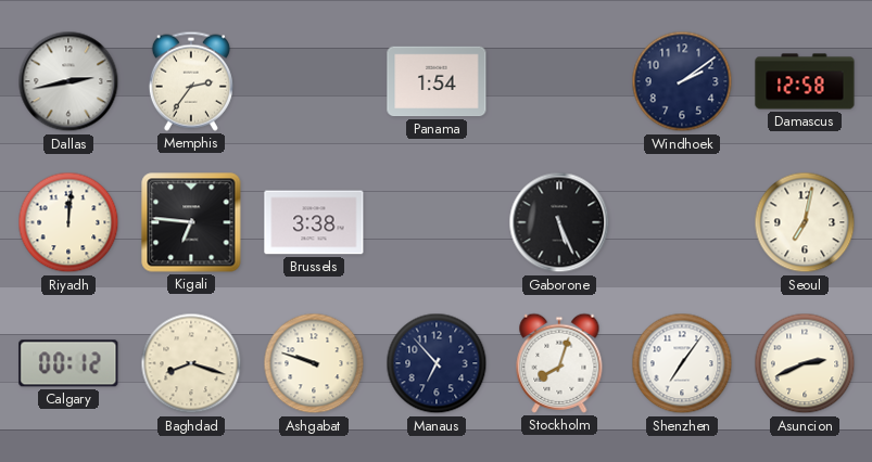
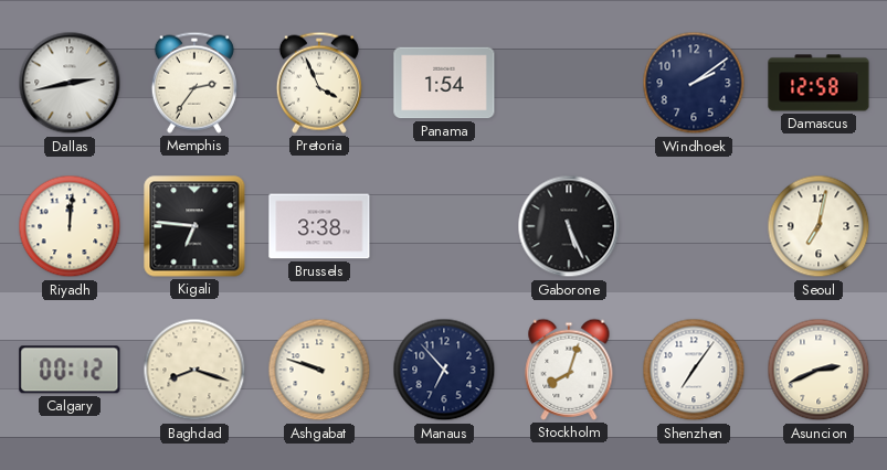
Pretoria: none -> 3:56
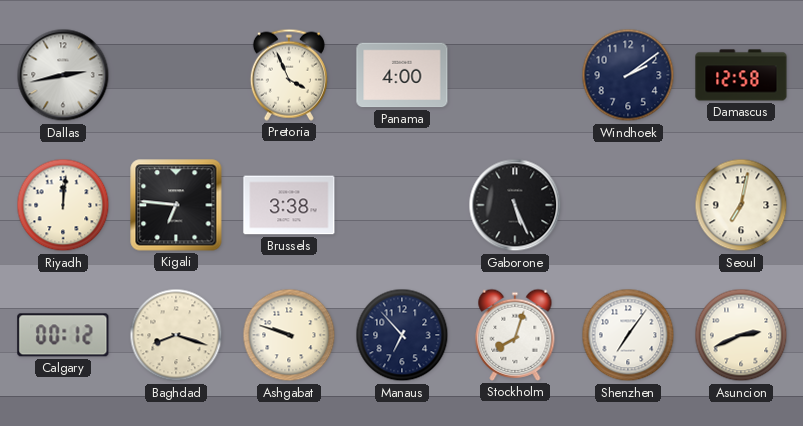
Memphis: 2:36 -> none
Panama: 1:54 -> 4:00
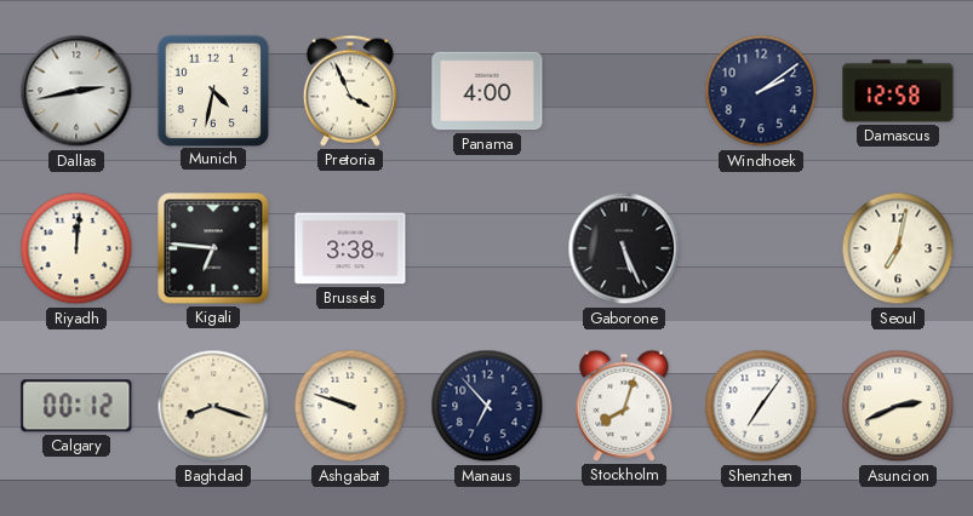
Munich: none -> 4:32
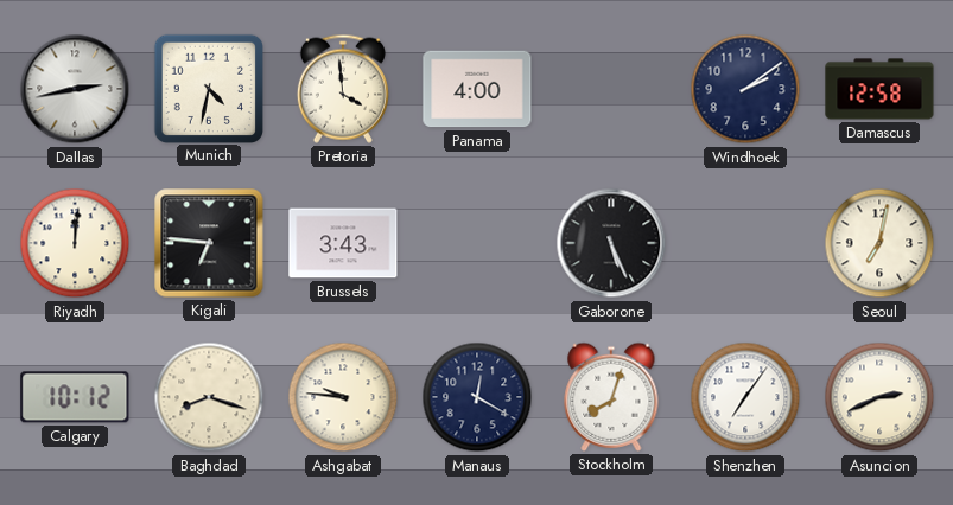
Pretoria: 3:56 -> 3:59
Brussels: 3:38 -> 3:43
Calgary: 00:12 -> 10:12
Ashgabat: 9:48 -> 9:46
Manaus: 6:53 -> 12:20
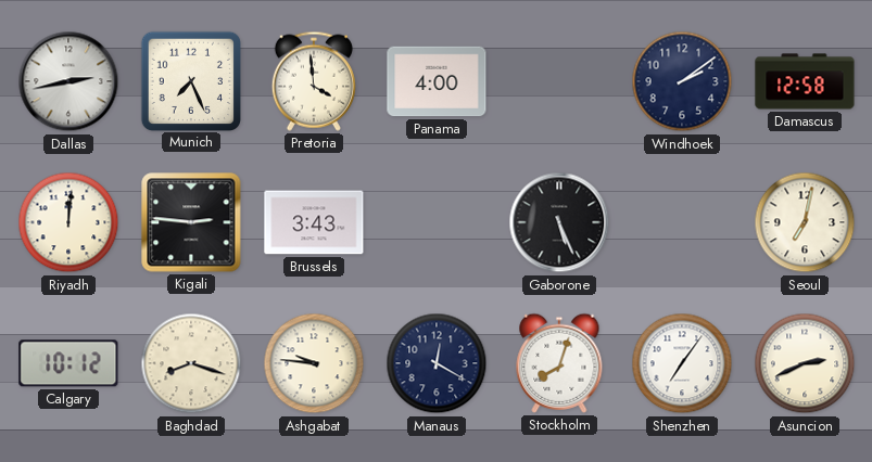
Munich: 4:32 -> 7:26
Kigali: 6:46 -> 2:46
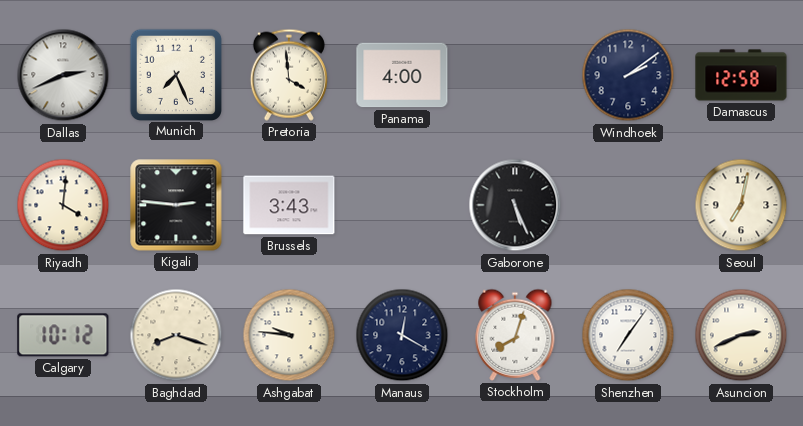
Dallas: 2:43 -> 2:41
Riyadh: 12:01 -> 4:01
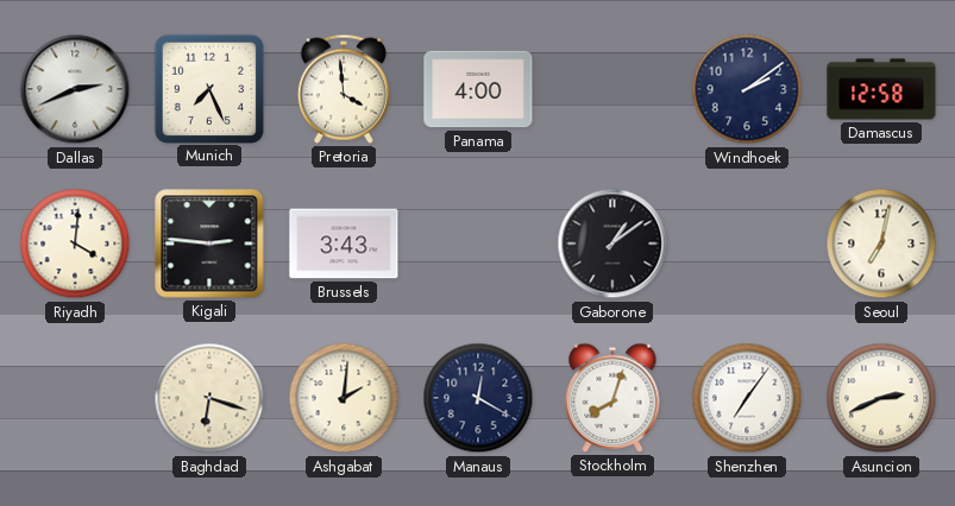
Gaborone: 5:26 -> 1:09
Calgary: 10:12 -> none
Baghdad: 8:18 -> 6:18
Ashgabat: 9:46 -> 2:01
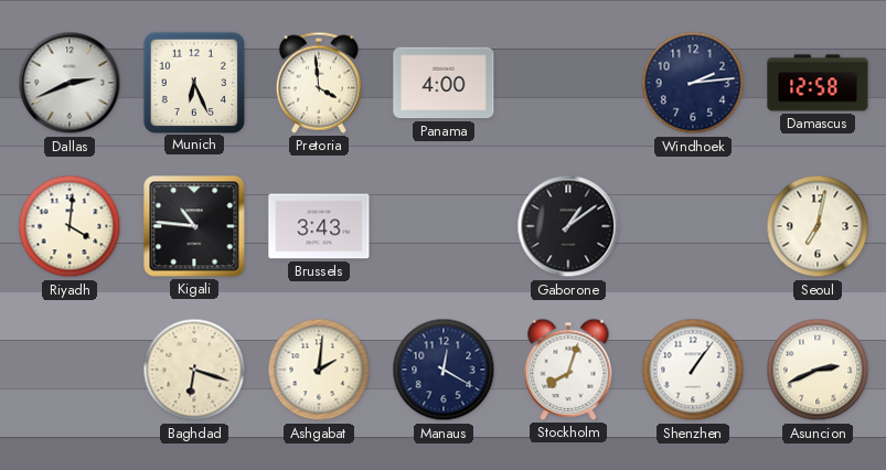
Munich: 7:26 -> 6:26
Windhoek: 2:09 -> 2:14
Kigali: 2:46 -> 10:46
Shenzhen: 7:06 -> 1:06
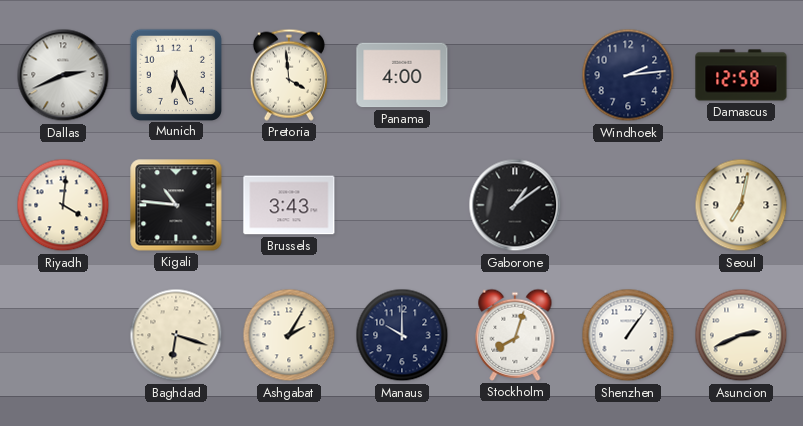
Ashgabat: 2:01 -> 2:05
Manaus: 12:20 -> 10:00
